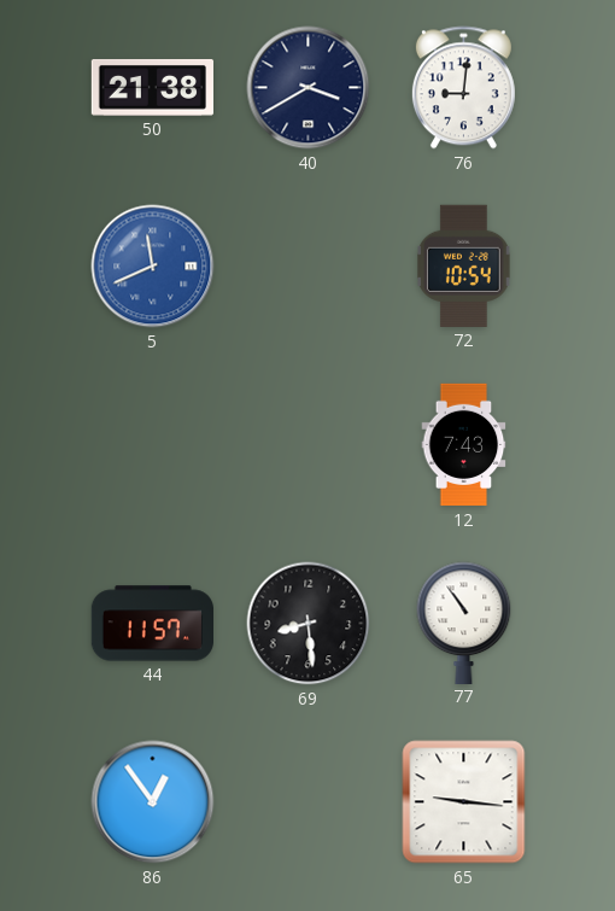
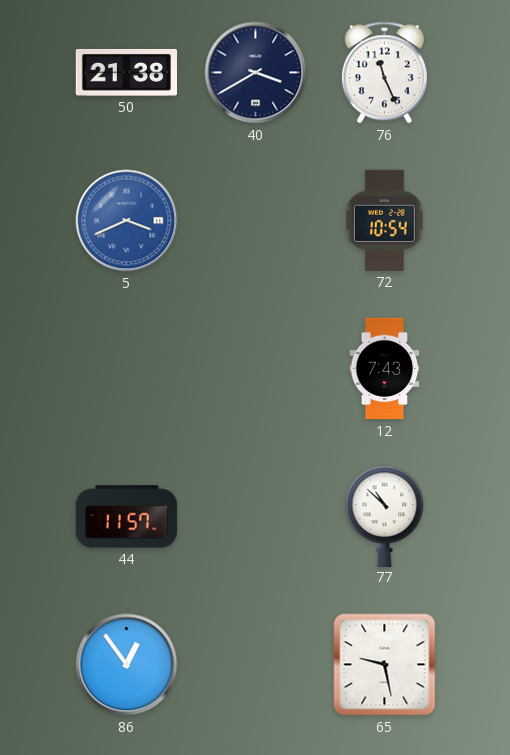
76: 9:01 -> 11:26
5: 11:41 -> 3:41
69: 8:29 -> none
77: 10:54 -> 10:52
65: 9:16 -> 9:28
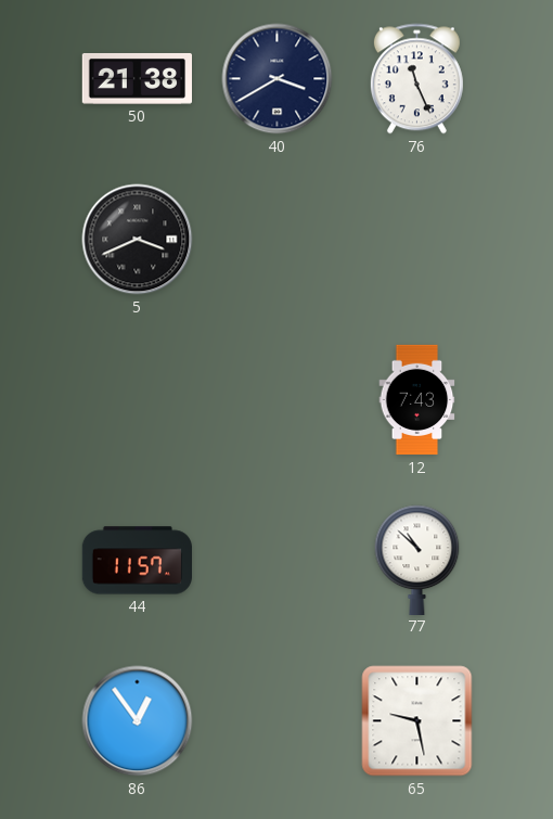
5 dial: blue -> black
72: 10:54 -> none
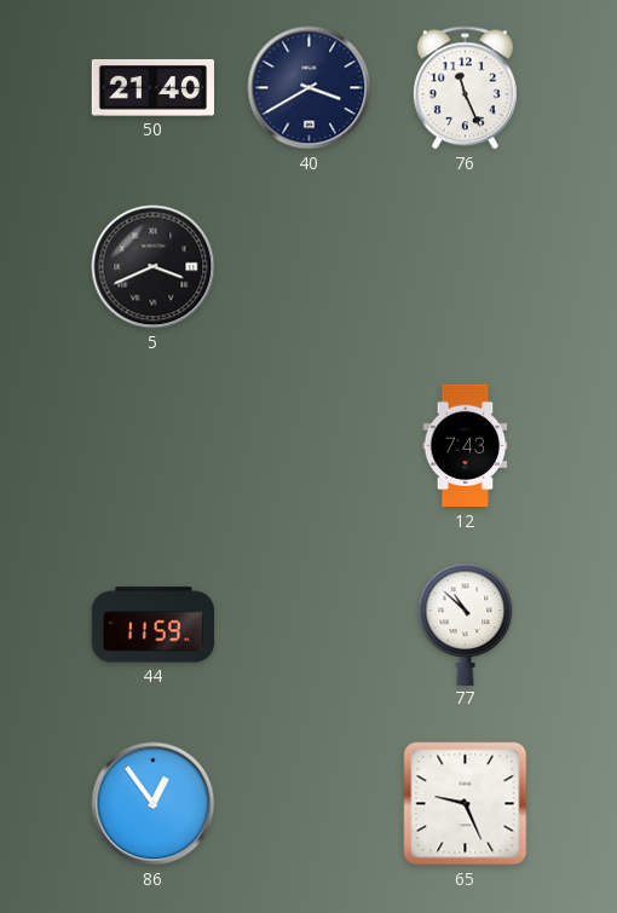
50: 21:38 -> 21:40
44: 11:57 -> 11:59
65: 9:28 -> 9:26
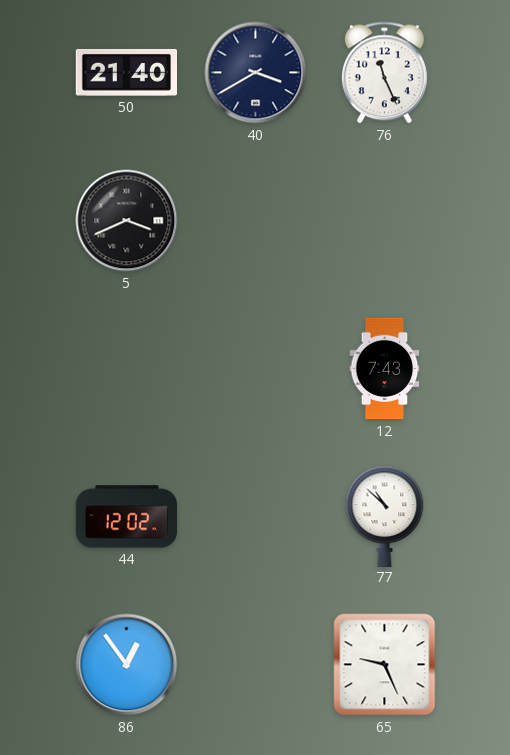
44: 11:59 -> 12:02
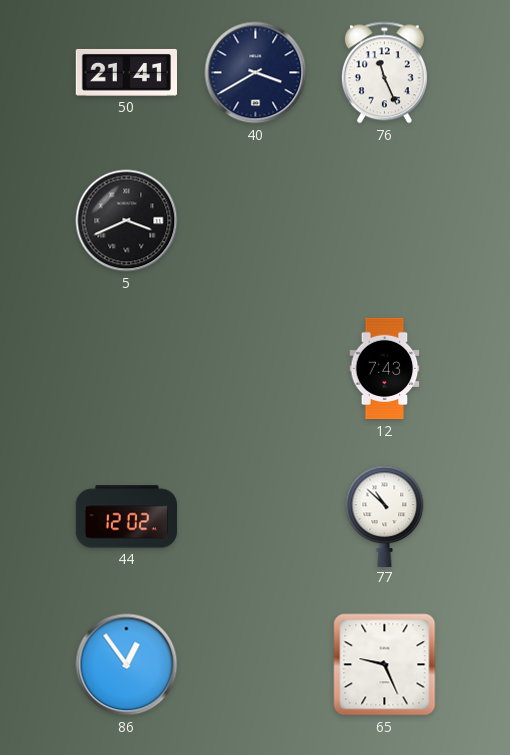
50: 21:40 -> 21:41
